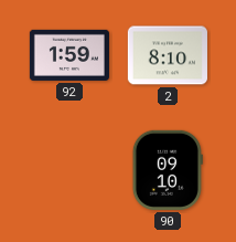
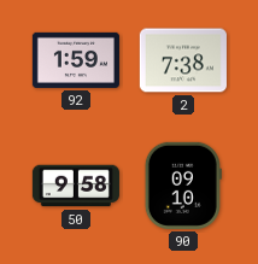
2: 8:10 -> 7:38
50: none -> 9:58
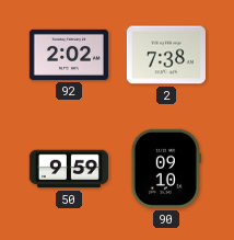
92: 1:59 -> 2:02
50: 9:58 -> 9:59
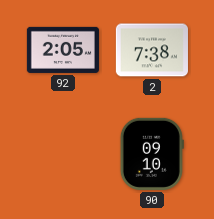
92: 2:02 -> 2:05
50: 9:59 -> none
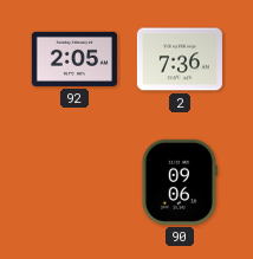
2: 7:38 -> 7:36
90: 09:10 -> 09:06
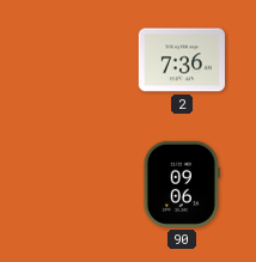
92: 2:05 -> none
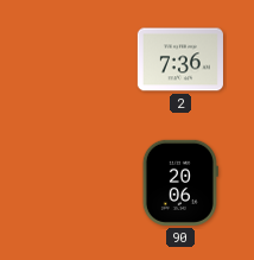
90: 09:06 -> 20:06
